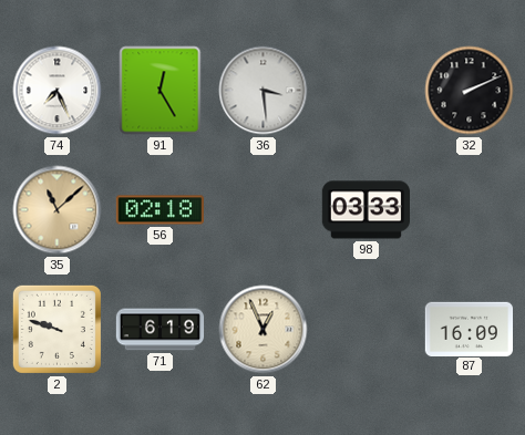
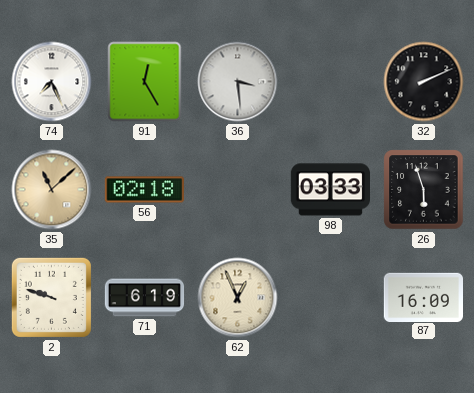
26: none -> 5:57
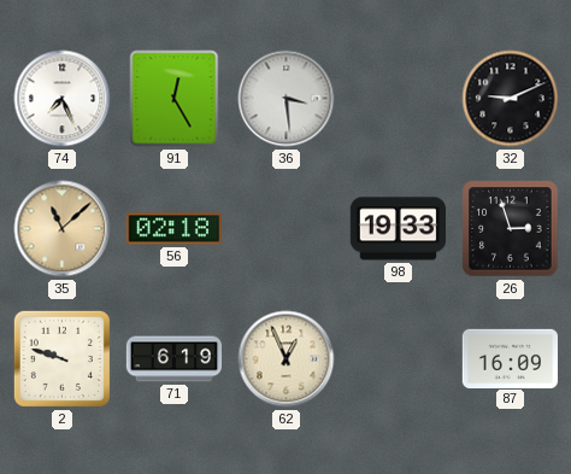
32: 2:11 -> 9:11
98: 03:33 -> 19:33
26: 5:57 -> 2:57
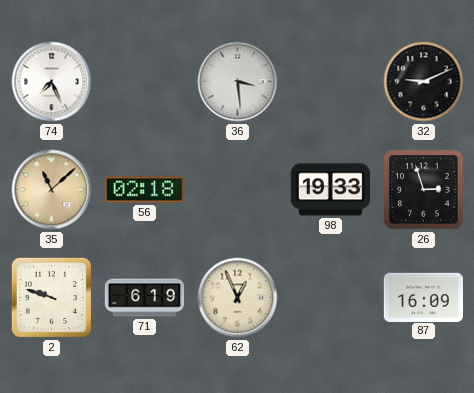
91: 12:25 -> none
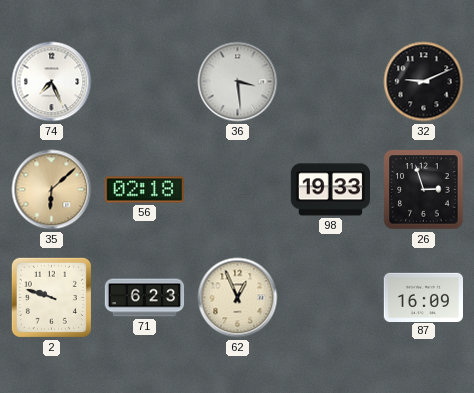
35: 11:08 -> 6:08
71: 6:19 -> 6:23
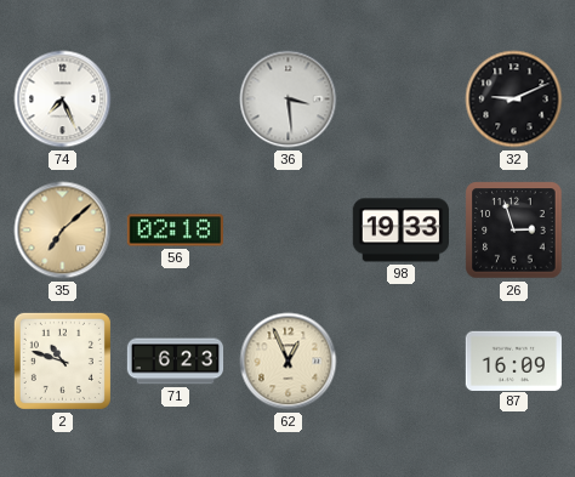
35: 6:08 -> 7:08
2: 9:48 -> 10:48
